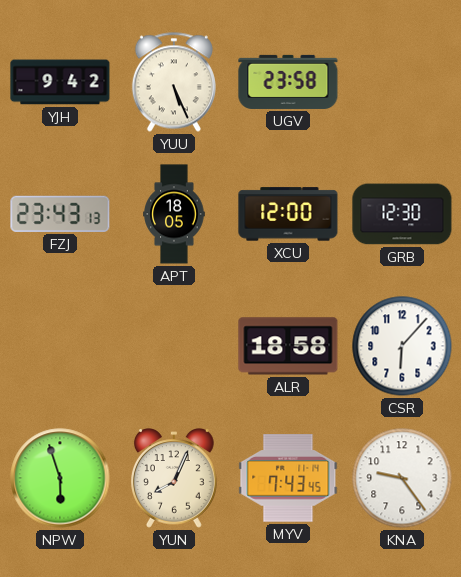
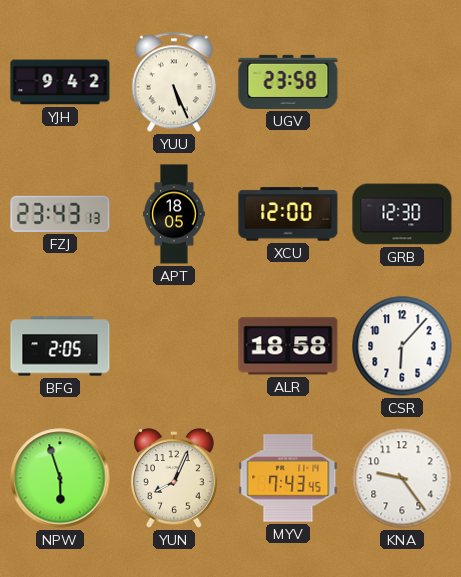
BFG: none -> 2:05
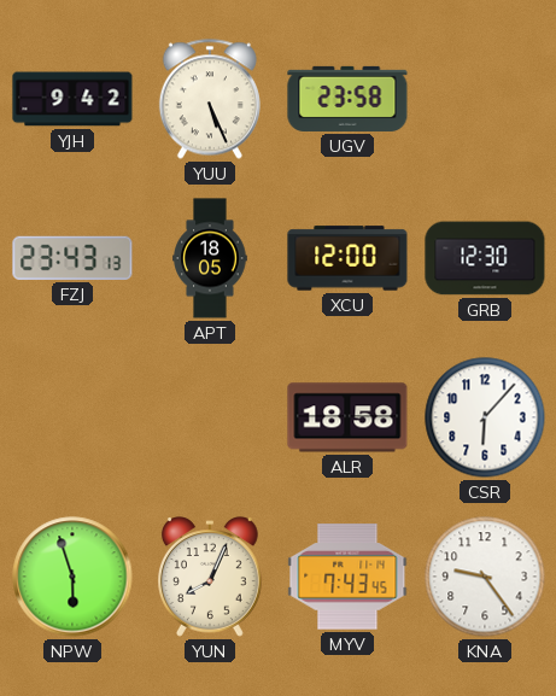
BFG: 2:05 -> none
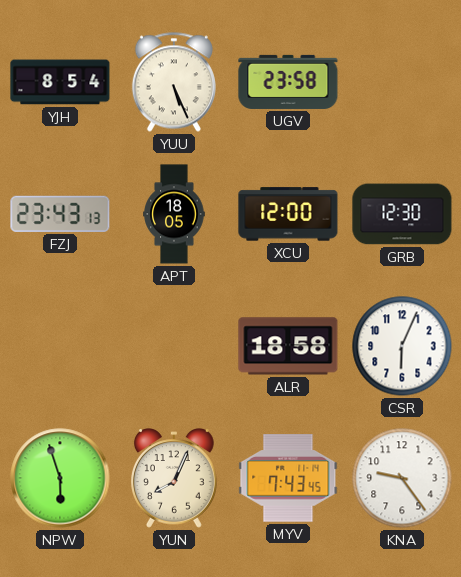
YJH: 9:42 -> 8:54
CSR: 6:07 -> 6:04
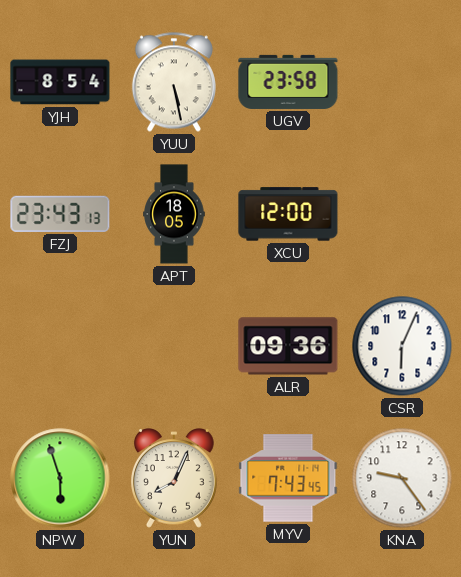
YUU: 5:26 -> 5:28
GRB: 12:30 -> none
ALR: 18:58 -> 09:36
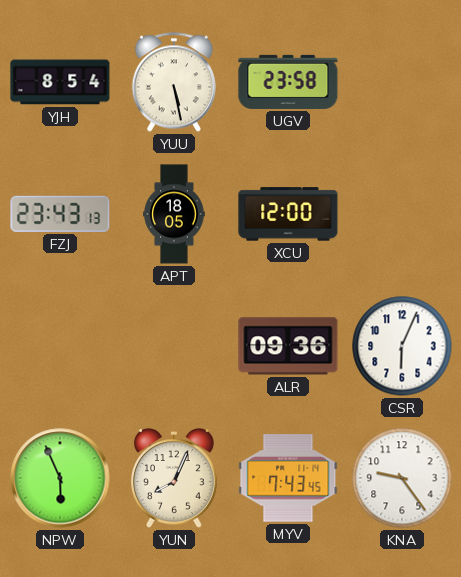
NPW: 5:57 -> 5:56
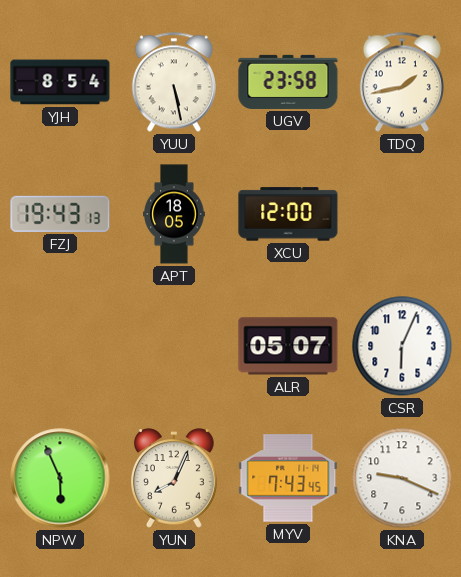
TDQ: none -> 1:43
FZJ: 23:43 -> 19:43
ALR: 09:36 -> 05:07
KNA: 9:24 -> 9:19
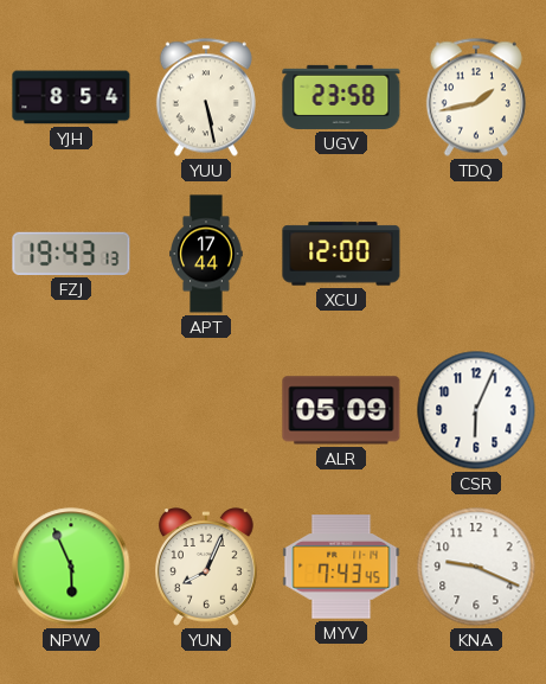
APT: 18:05 -> 17:44
ALR: 05:07 -> 05:09
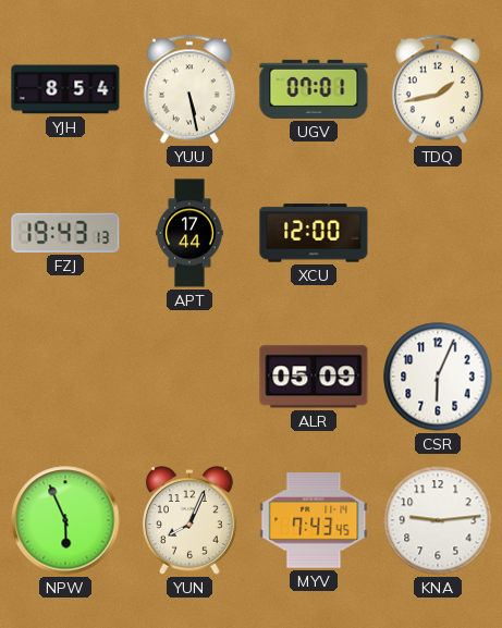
UGV: 23:58 -> 07:01
KNA: 9:19 -> 9:14
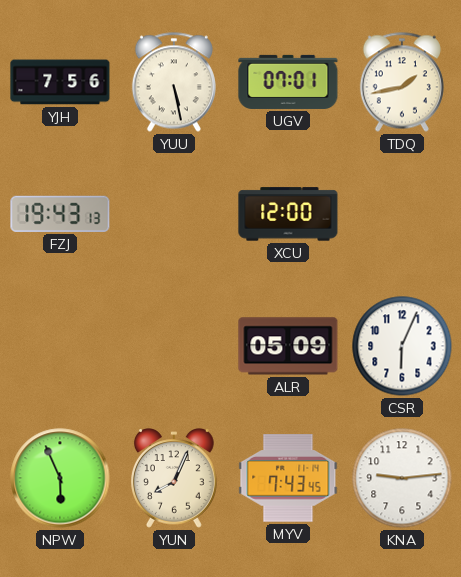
YJH: 8:54 -> 7:56
APT: 17:44 -> none
